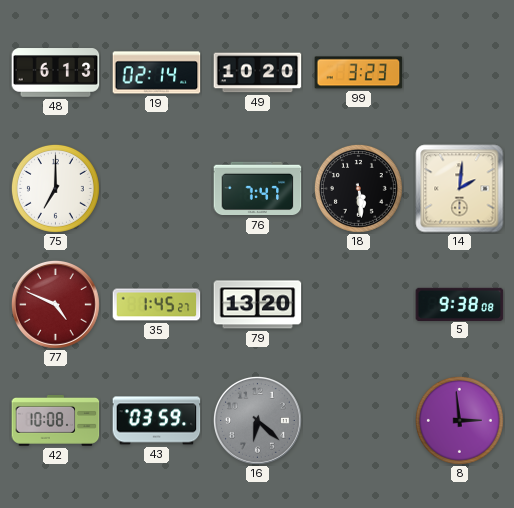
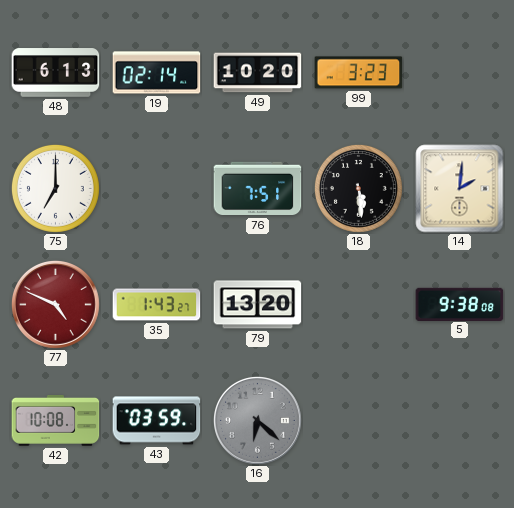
76: 7:47 -> 7:51
35: 1:45 -> 1:43
8: 2:59 -> none
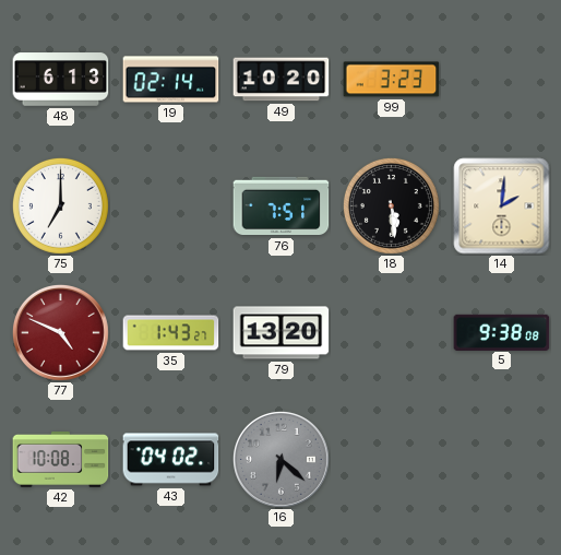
43: 03:59 -> 04:02
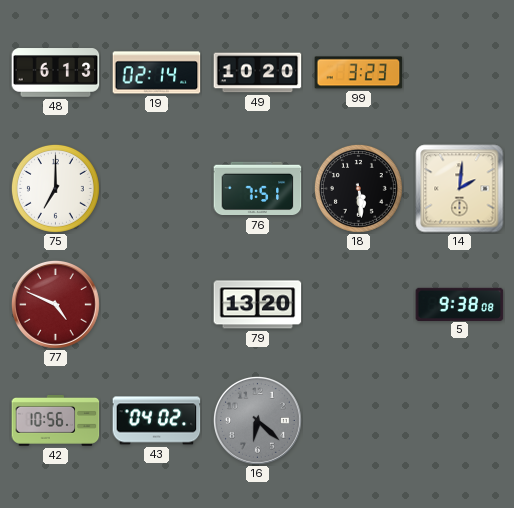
35: 1:43 -> none
42: 10:08 -> 10:56
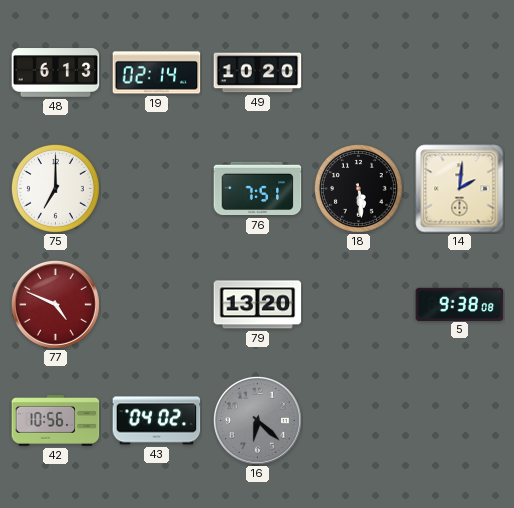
99: 3:23 -> none
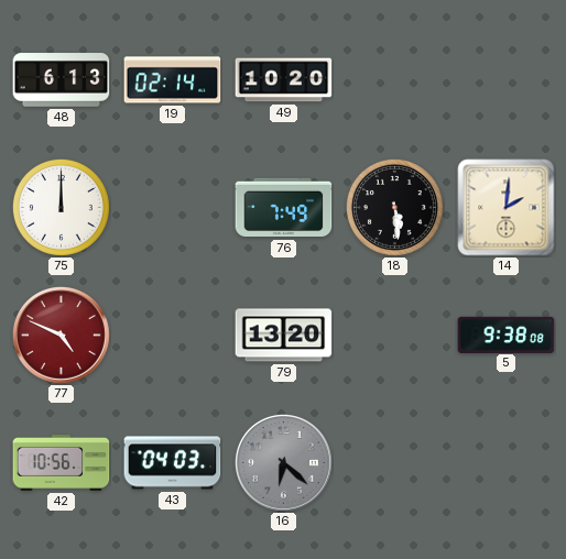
75: 7:00 -> 12:00
76: 7:51 -> 7:49
43: 04:02 -> 04:03
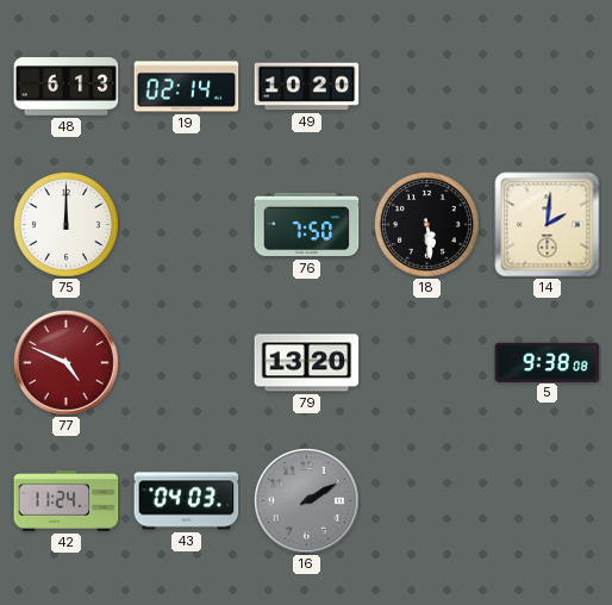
76: 7:49 -> 7:50
42: 10:56 -> 11:24
16: 6:22 -> 2:10
